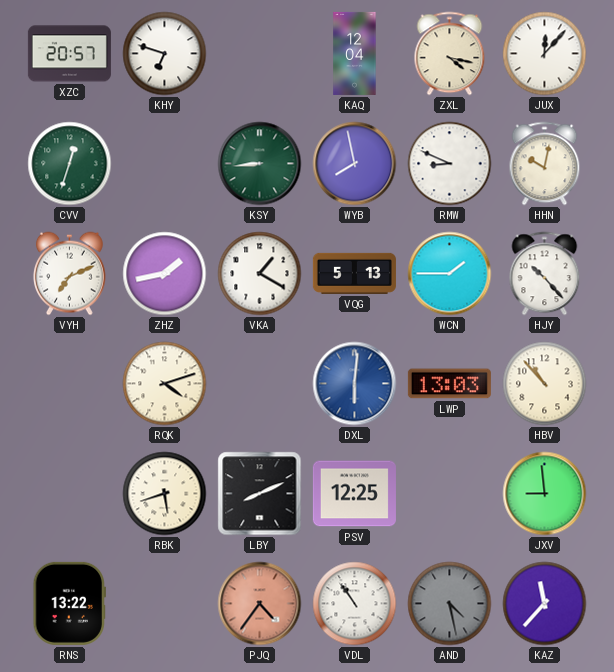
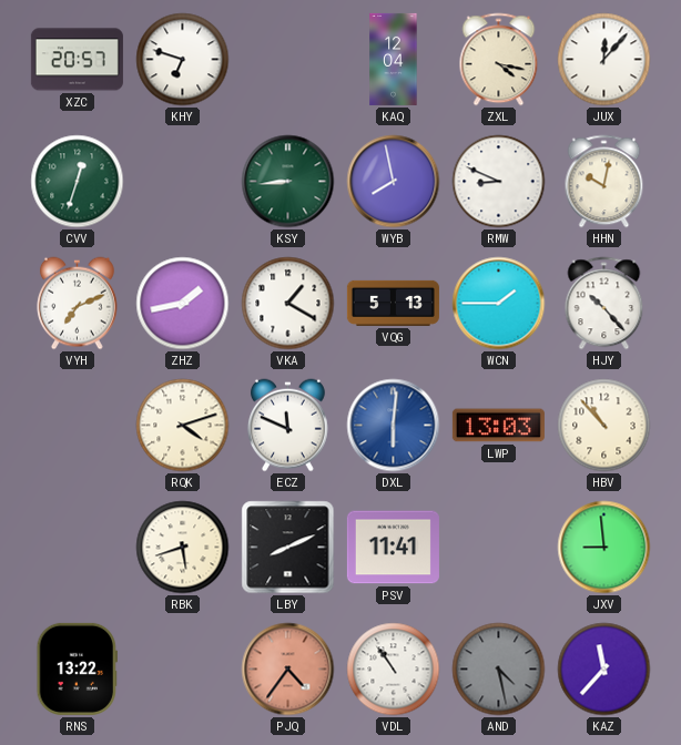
ECZ: none -> 11:49
PSV: 12:25 -> 11:41
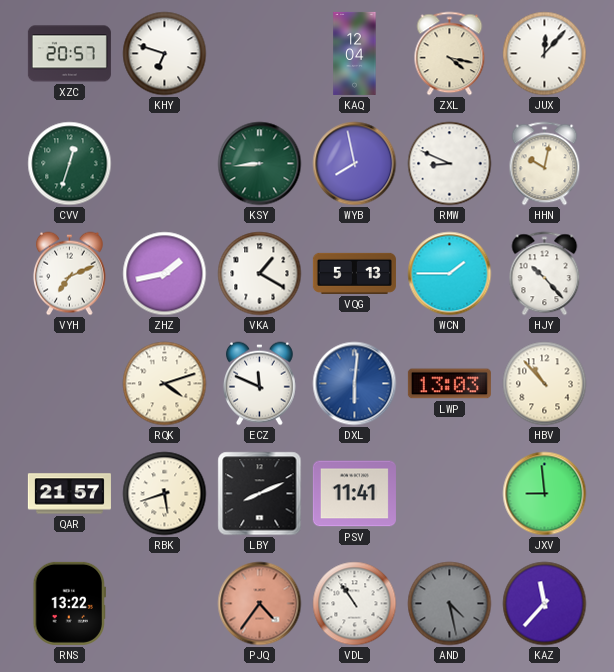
QAR: none -> 21:57
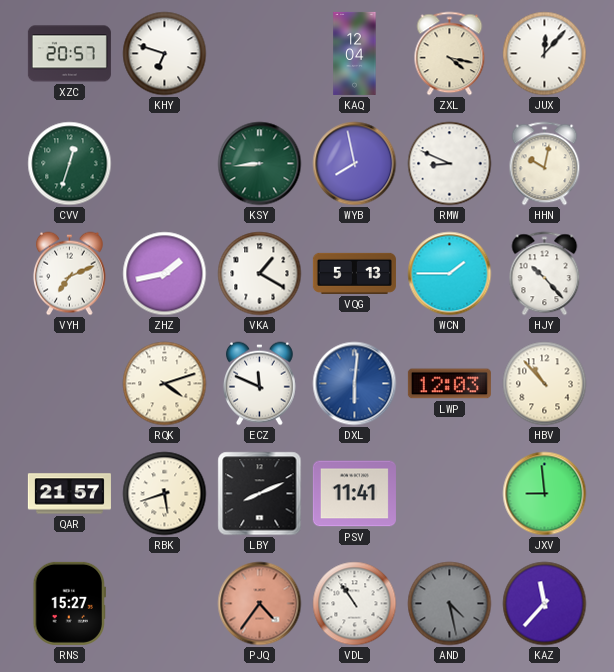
LWP: 13:03 -> 12:03
RNS: 13:22 -> 15:27
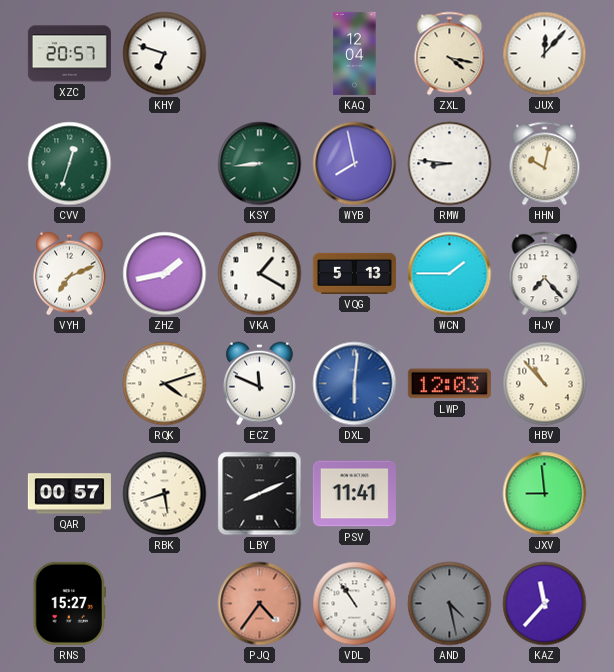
RMW: 8:49 -> 8:46
HJY: 10:23 -> 7:23
QAR: 21:57 -> 00:57
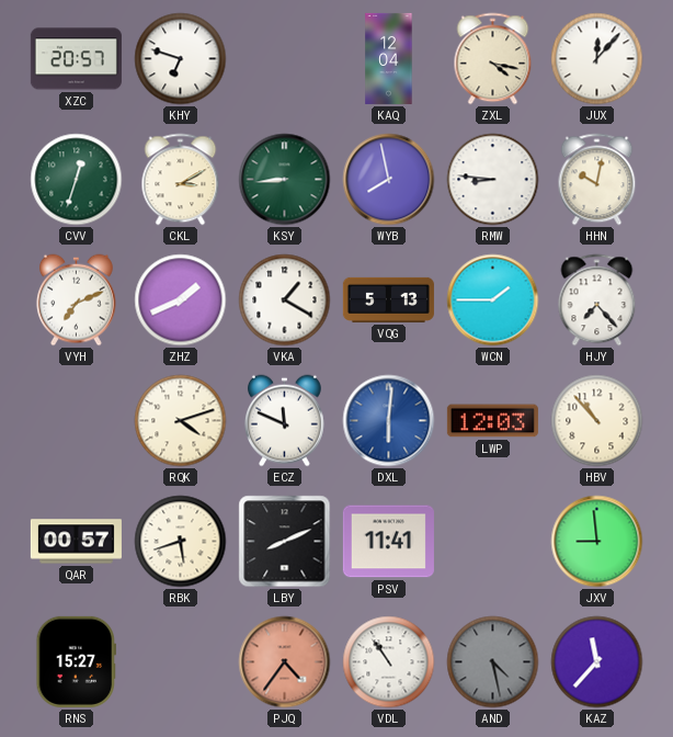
CKL: none -> 3:10
ZHZ: 1:43 -> 1:41
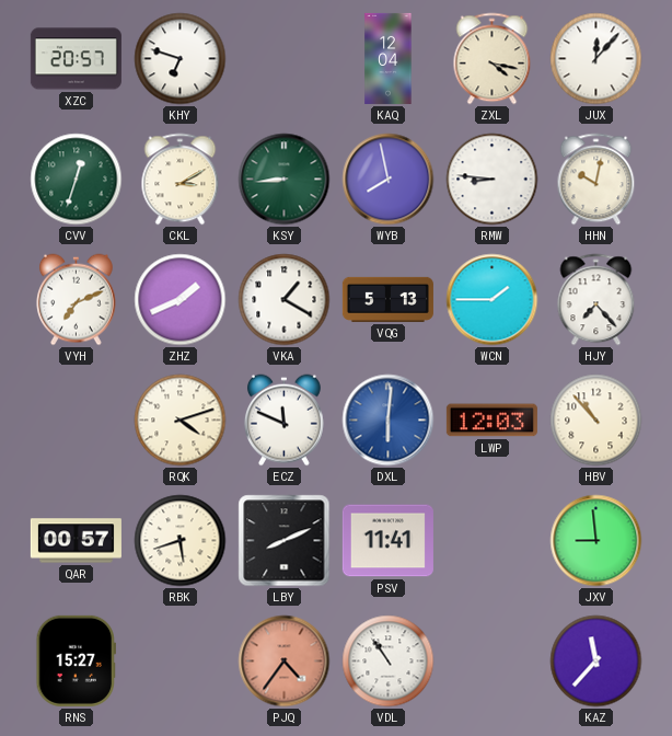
AND: 4:28 -> none
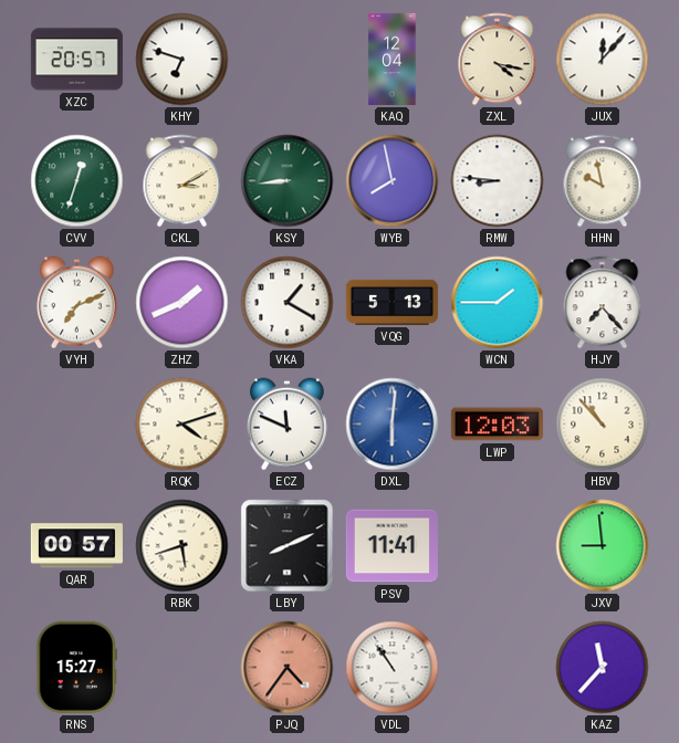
HHN: 10:02 -> 9:58
